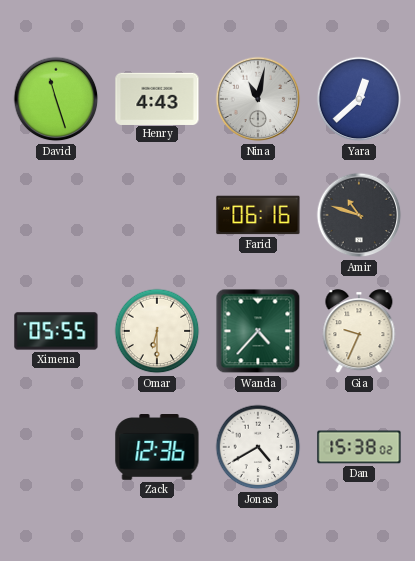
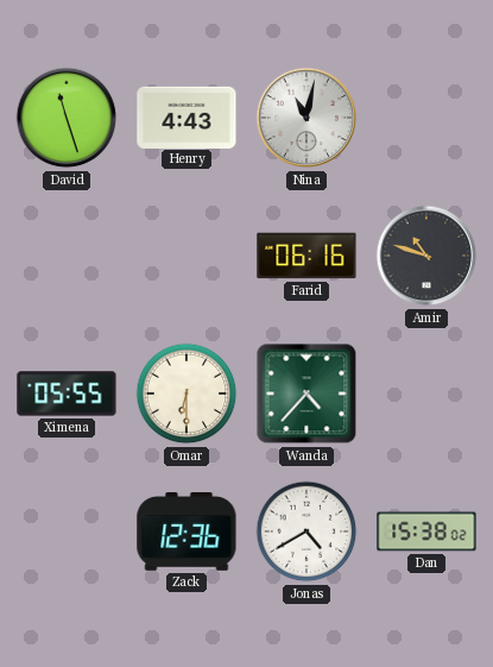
Yara: 12:38 -> none
Gia: 9:34 -> none
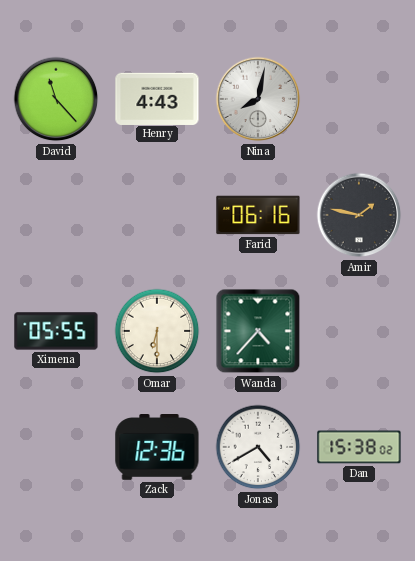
David: 11:27 -> 11:23
Nina: 11:02 -> 8:02
Amir: 10:48 -> 1:47
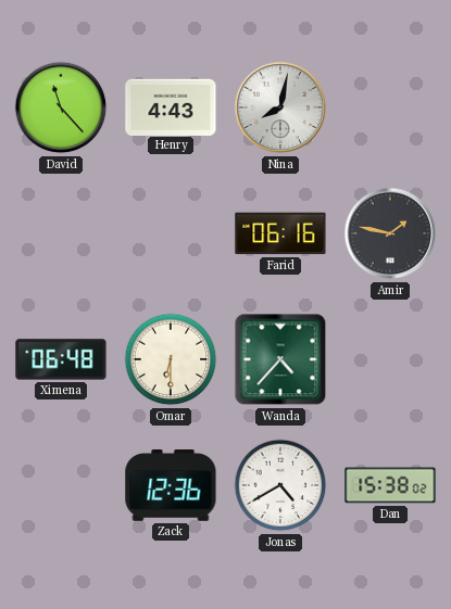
Ximena: 05:55 -> 06:48
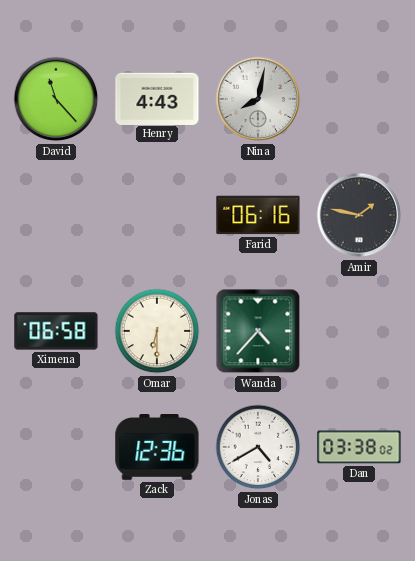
Ximena: 06:48 -> 06:58
Dan: 15:38 -> 03:38
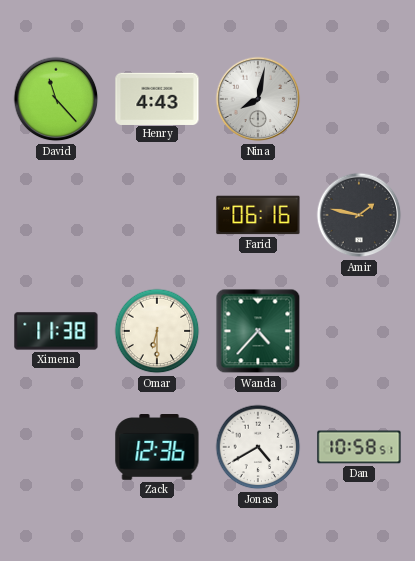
Ximena: 06:58 -> 11:38
Dan: 03:38 -> 10:58
